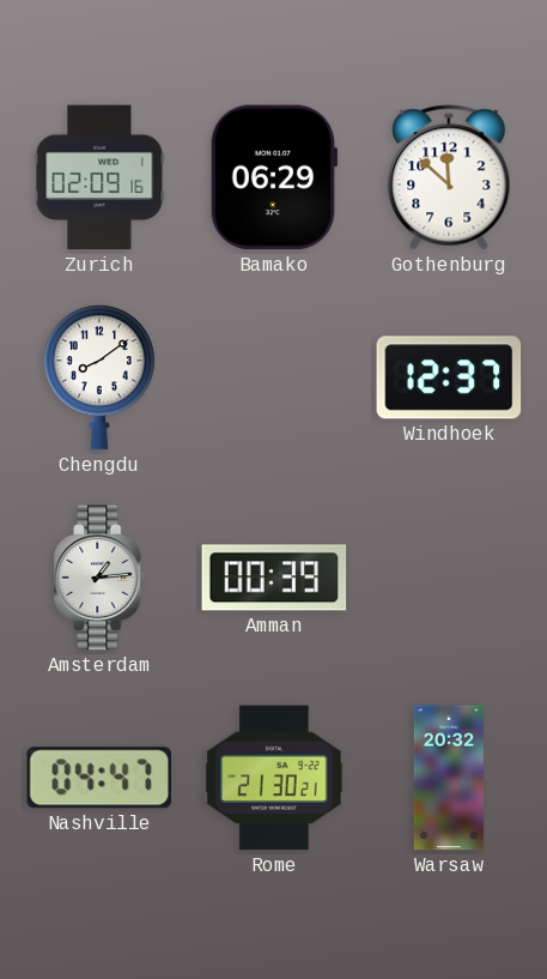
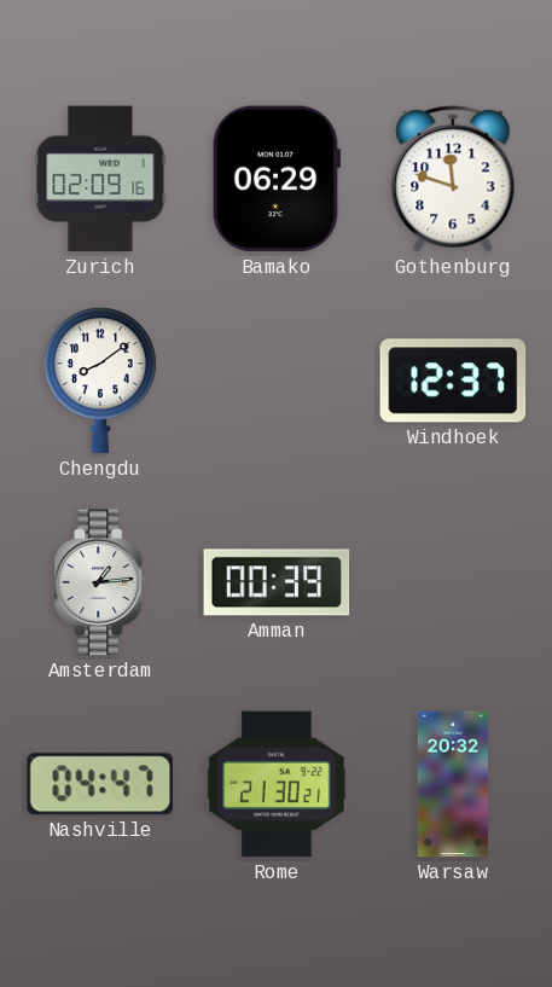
Gothenburg: 11:52 -> 11:48
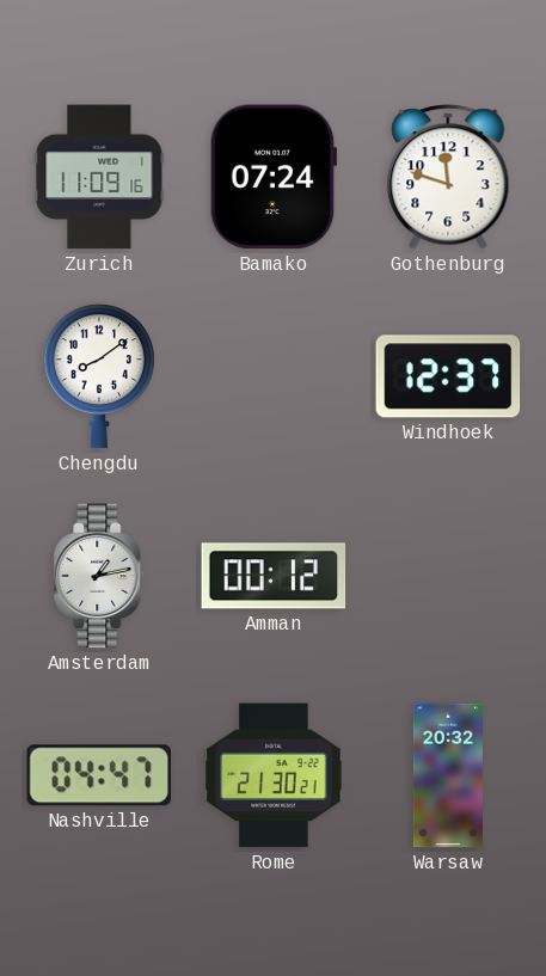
Zurich: 02:09 -> 11:09
Bamako: 06:29 -> 07:24
Amsterdam: 1:14 -> 1:13
Amman: 00:39 -> 00:12
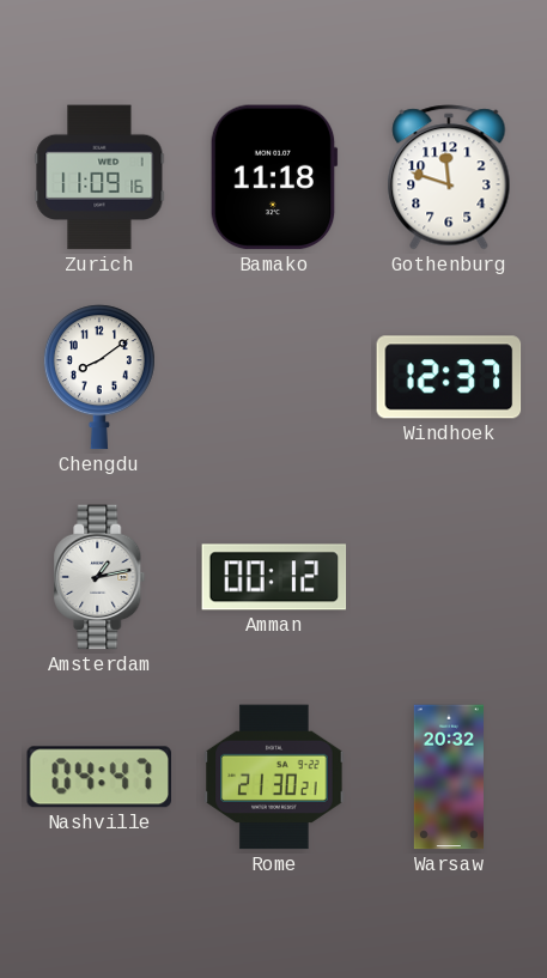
Bamako: 07:24 -> 11:18
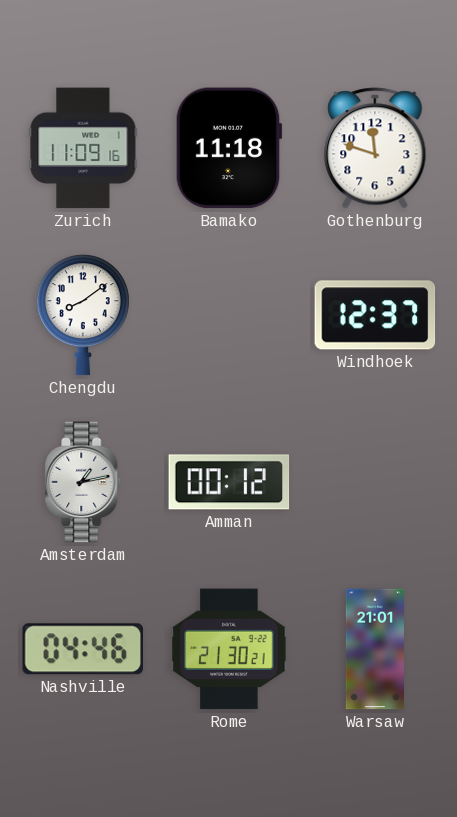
Nashville: 04:47 -> 04:46
Warsaw: 20:32 -> 21:01
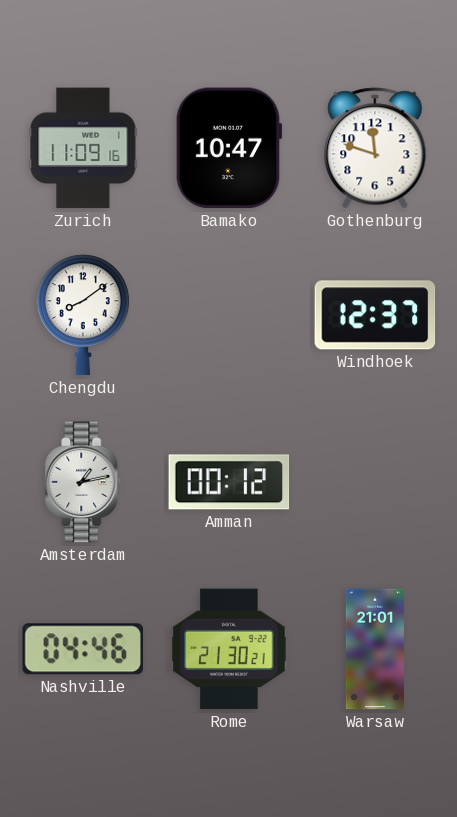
Bamako: 11:18 -> 10:47
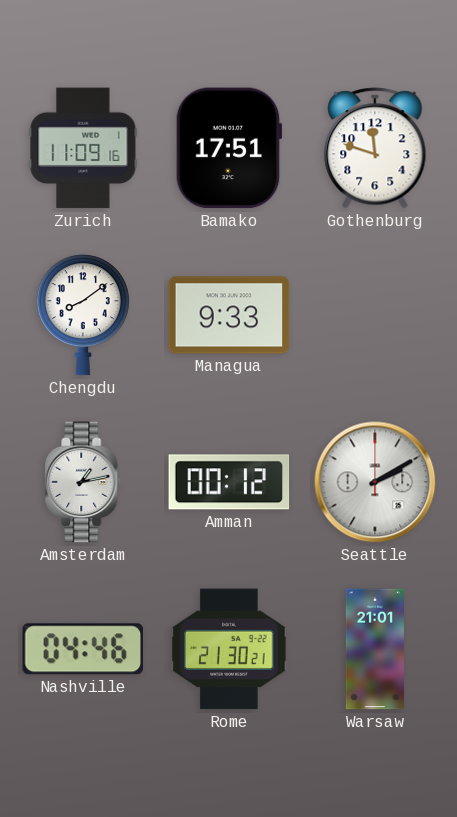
Bamako: 10:47 -> 17:51
Managua: none -> 9:33
Windhoek: 12:37 -> none
Seattle: none -> 2:10
